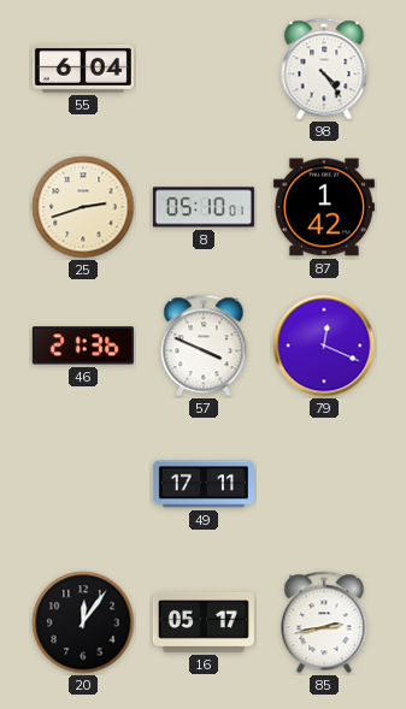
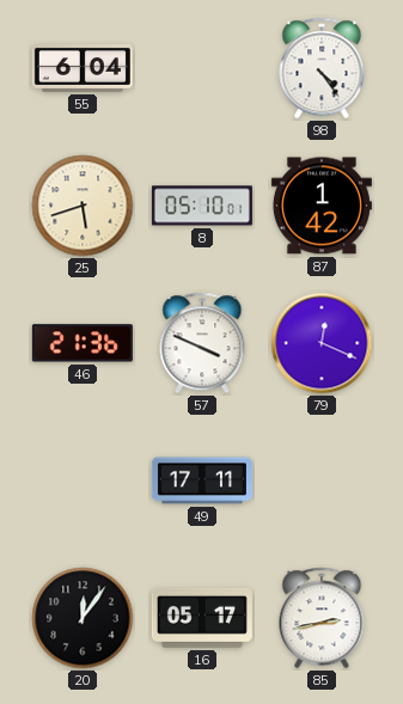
25: 2:42 -> 5:42
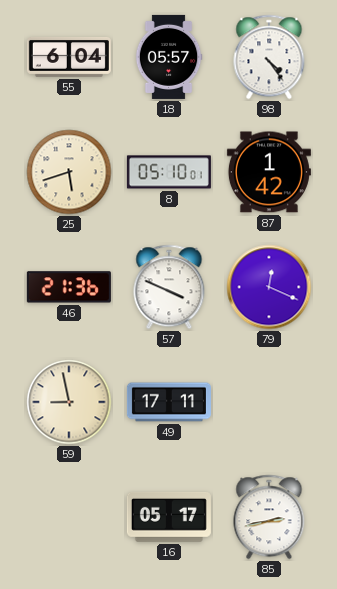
18: none -> 05:57
59: none -> 8:58
20: 12:06 -> none
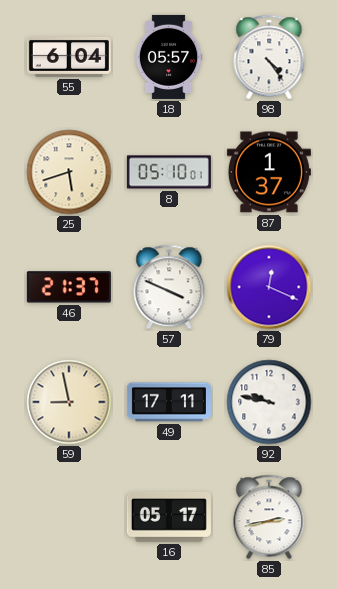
87: 1:42 -> 1:37
46: 21:36 -> 21:37
92: none -> 9:47
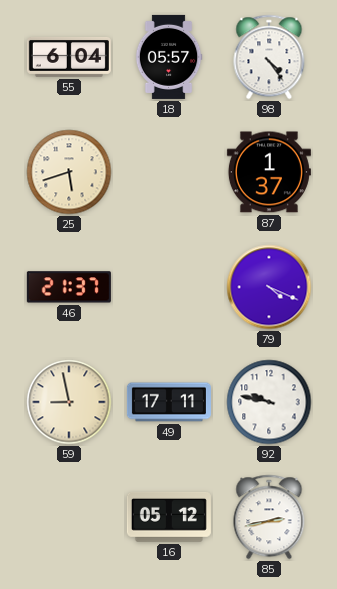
8: 05:10 -> none
57: 3:49 -> none
79: 12:19 -> 4:19
16: 05:17 -> 05:12
